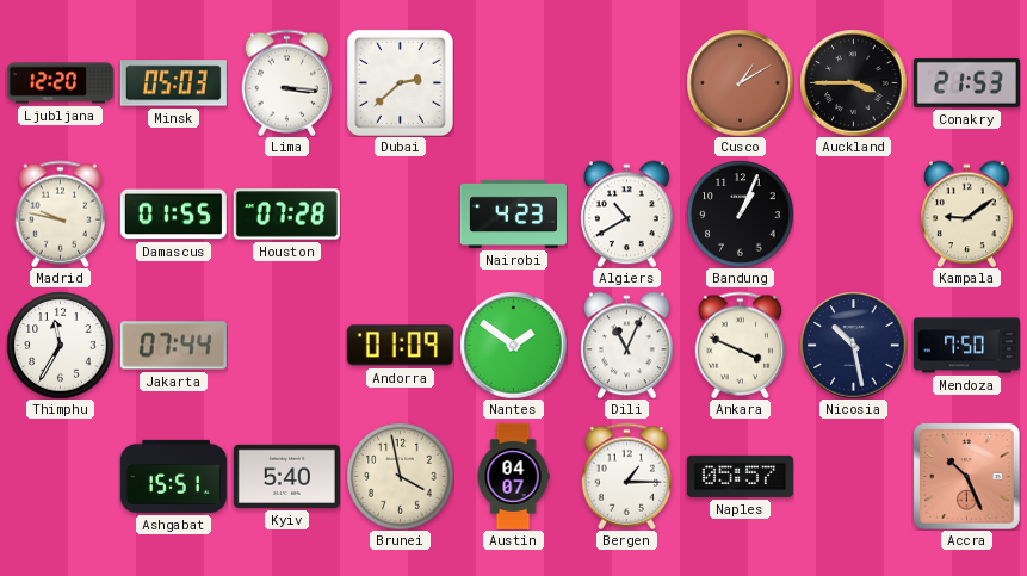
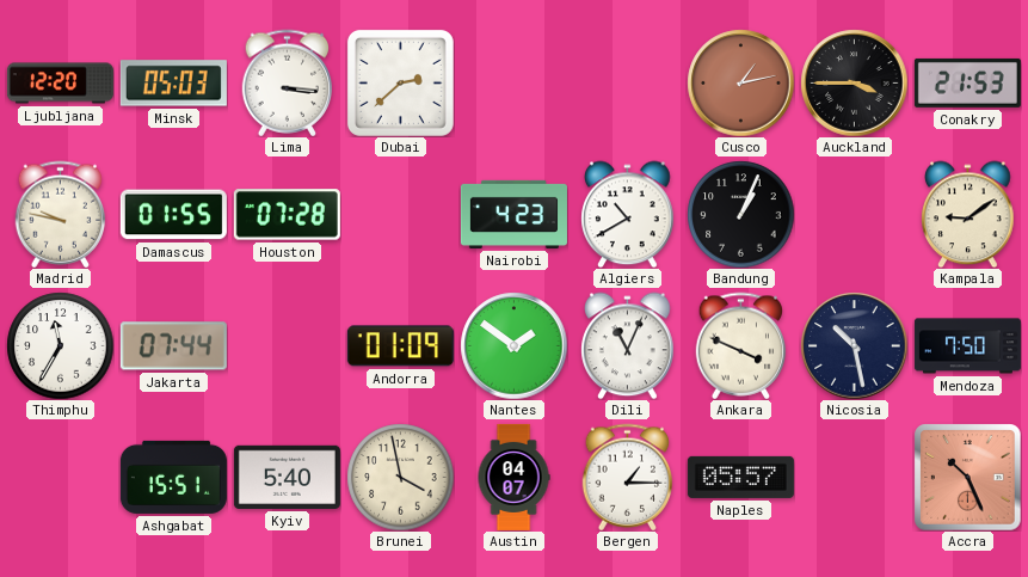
Cusco: 1:10 -> 1:13
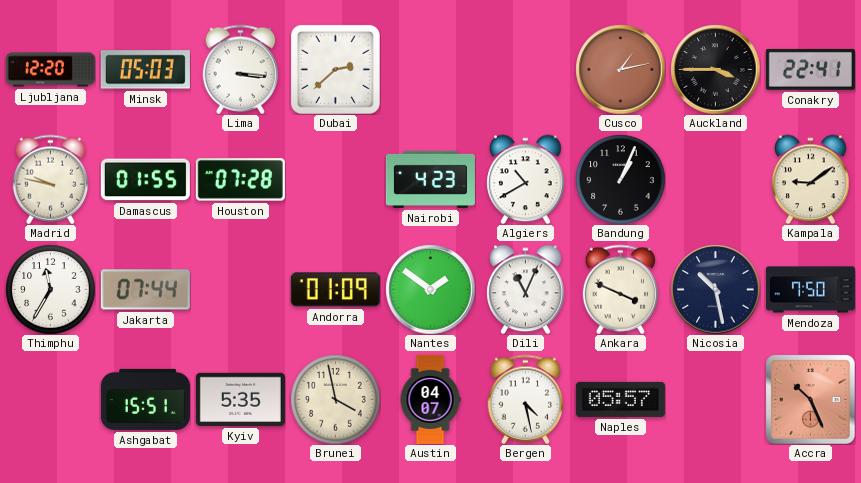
Conakry: 21:53 -> 22:41
Kyiv: 5:40 -> 5:35
Bergen: 1:15 -> 4:28
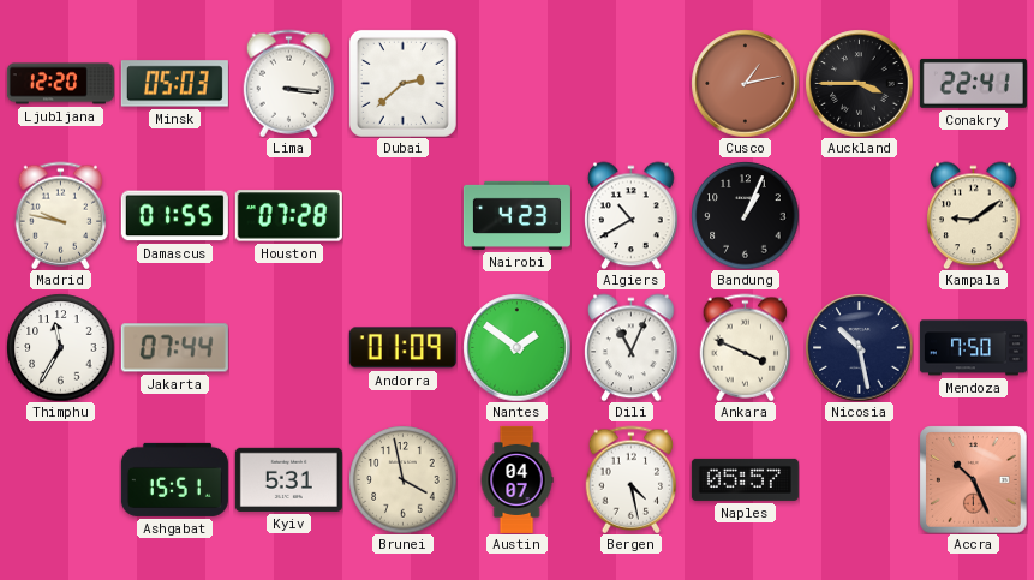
Kyiv: 5:35 -> 5:31
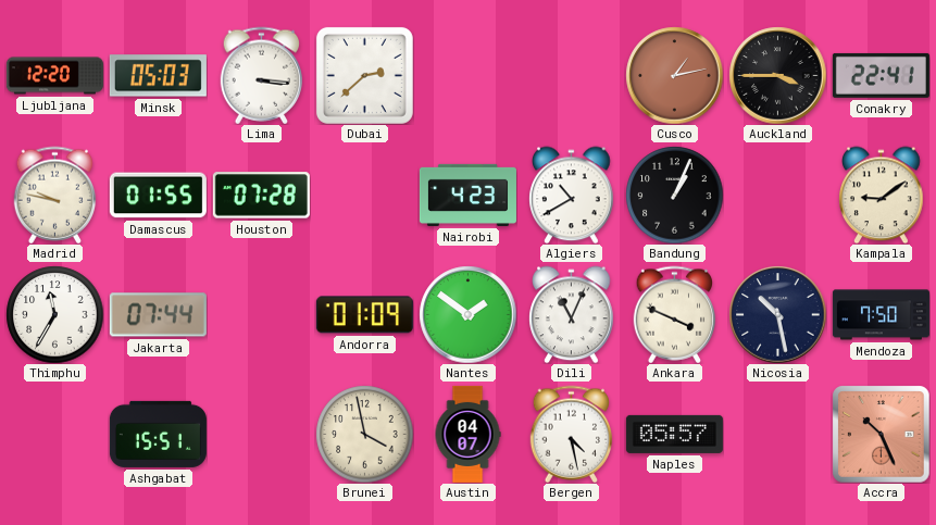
Kyiv: 5:31 -> none
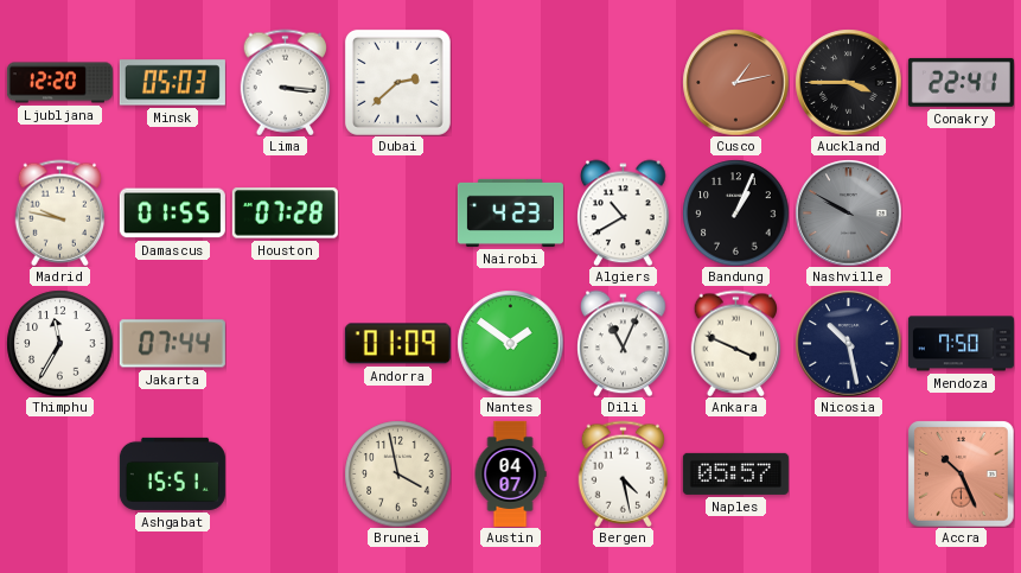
Nashville: none -> 9:50
Kampala: 9:09 -> none
